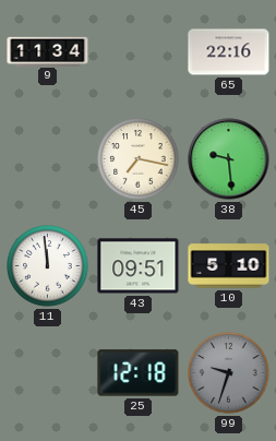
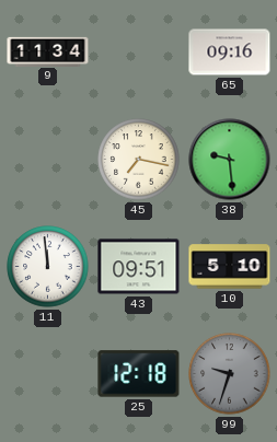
65: 22:16 -> 09:16
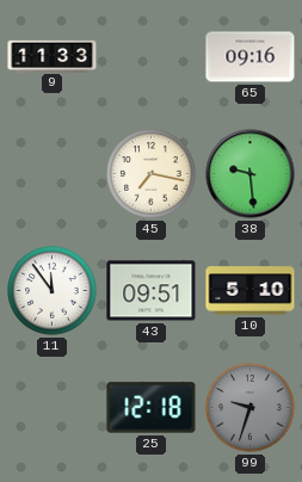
9: 11:34 -> 11:33
11: 11:59 -> 11:54
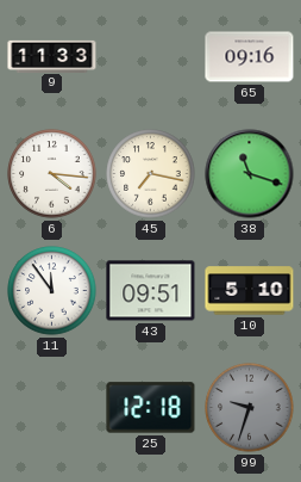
6: none -> 4:16
38: 9:29 -> 11:18
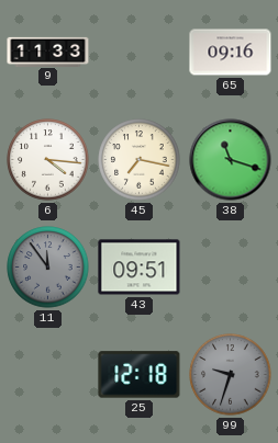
11 dial: white -> grey
10: 5:10 -> none
